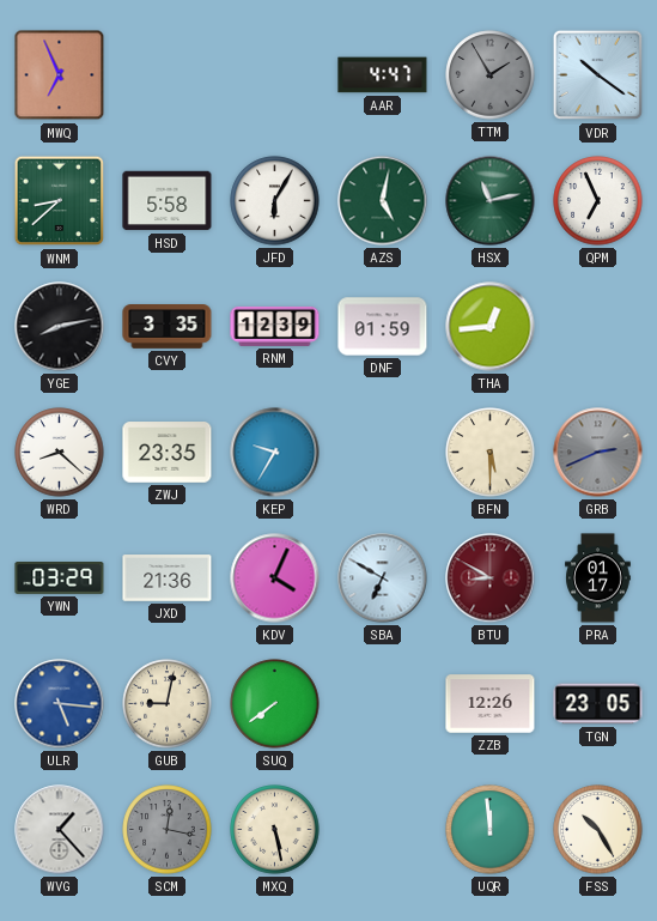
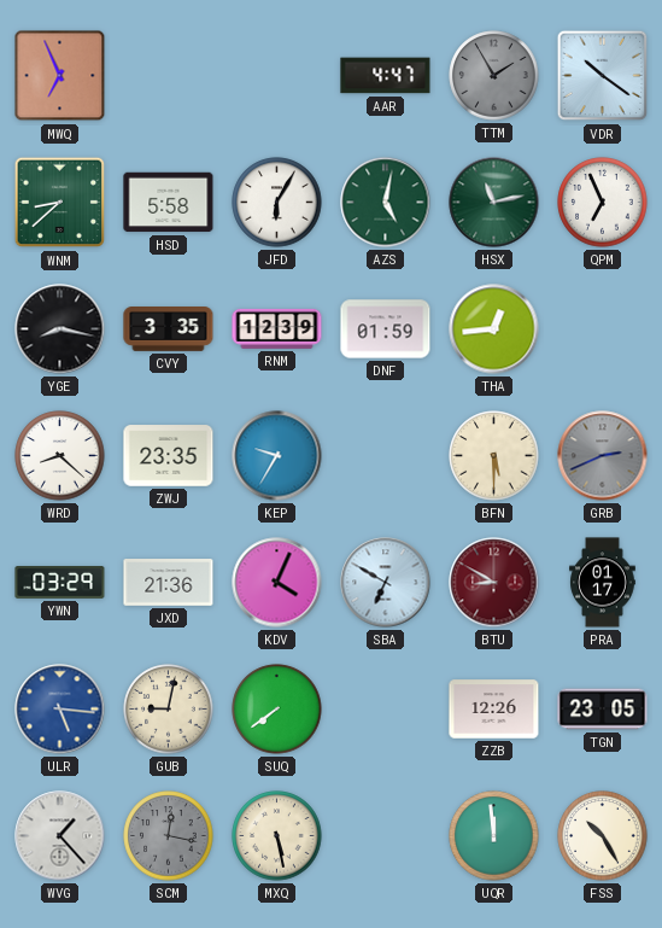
YGE: 8:13 -> 8:17
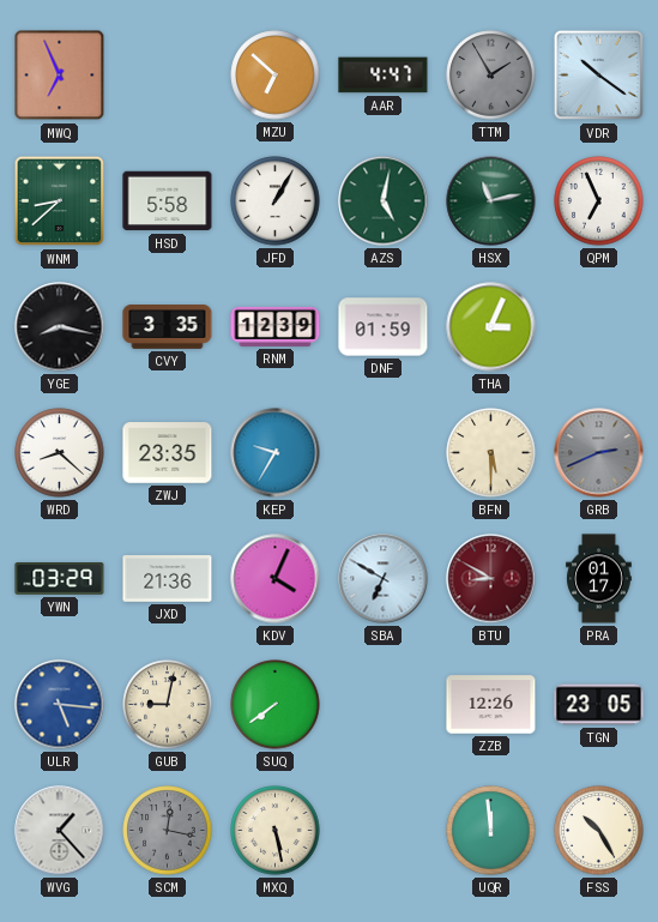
MZU: none -> 6:52
JFD: 6:05 -> 1:05
THA: 12:44 -> 3:04
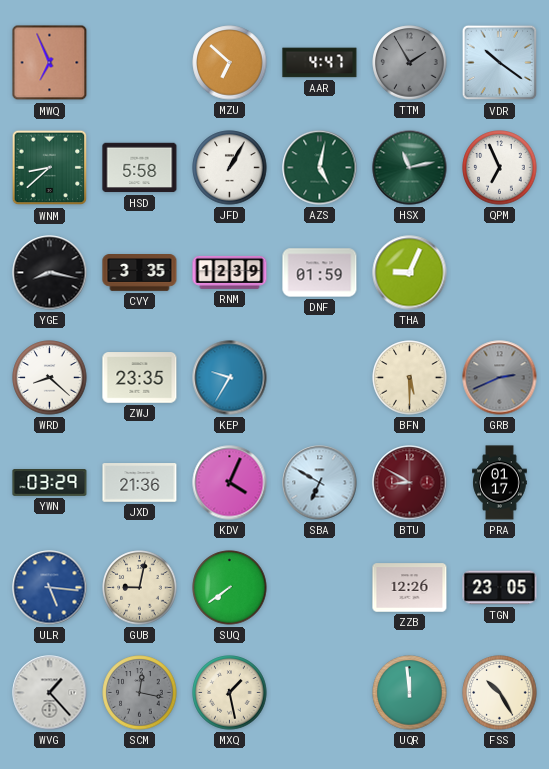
THA: 3:04 -> 9:04
MXQ: 5:28 -> 1:28
